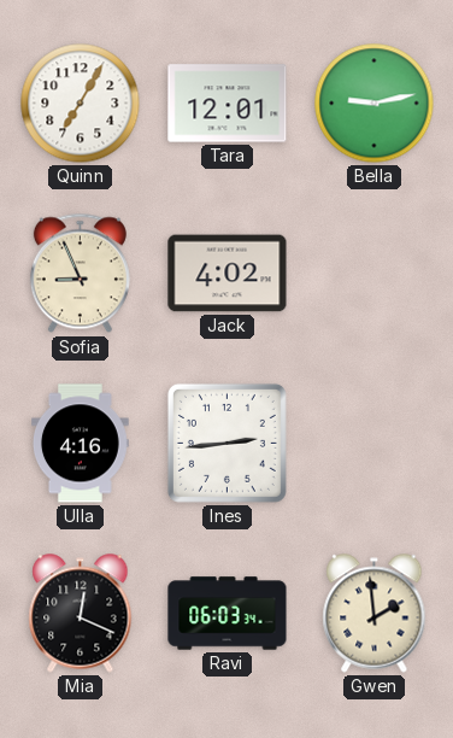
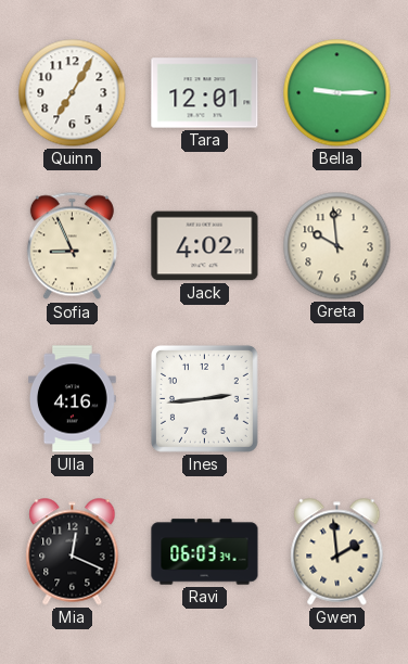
Bella: 9:13 -> 9:15
Greta: none -> 9:59
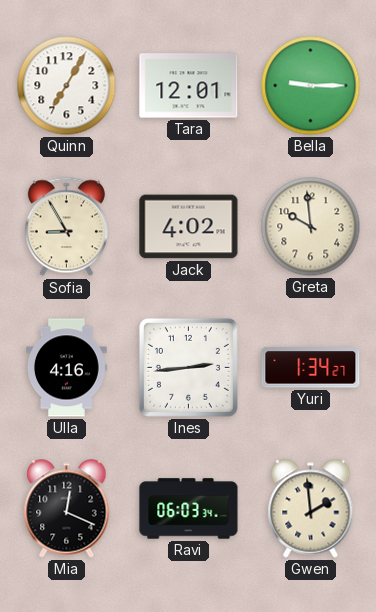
Sofia: 8:56 -> 8:55
Yuri: none -> 1:34
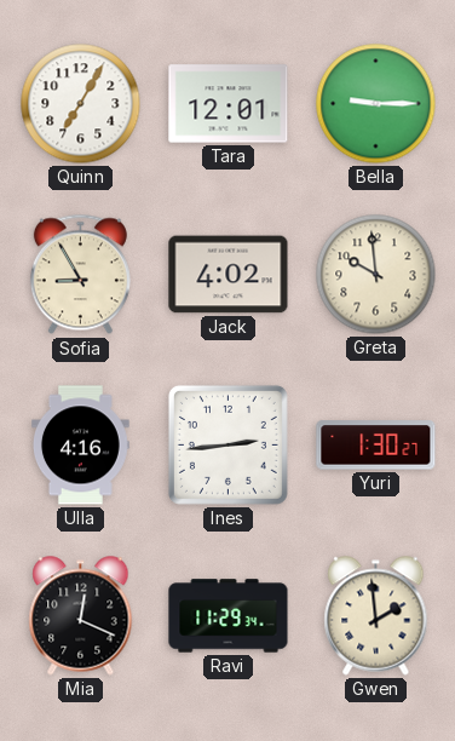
Yuri: 1:34 -> 1:30
Ravi: 06:03 -> 11:29
